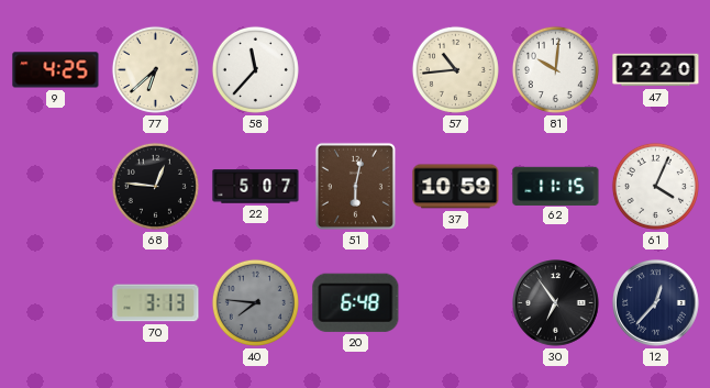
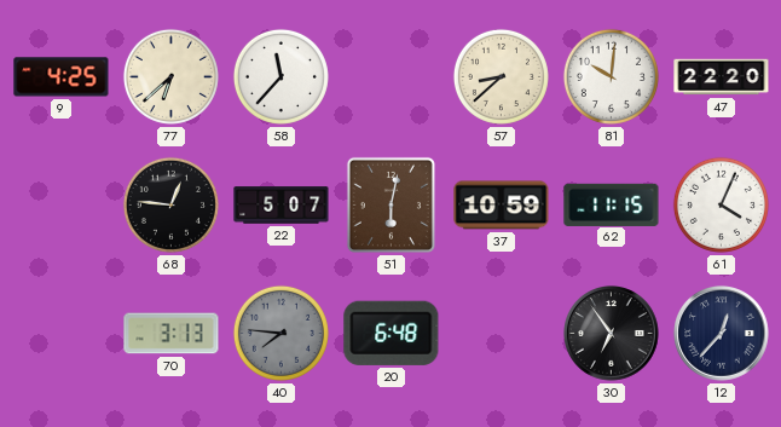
57: 10:44 -> 8:38
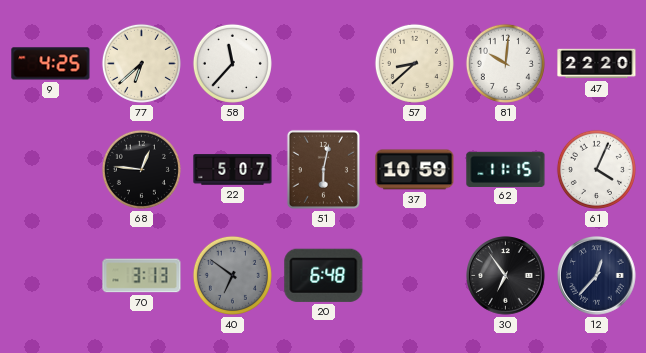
40: 7:46 -> 6:51
